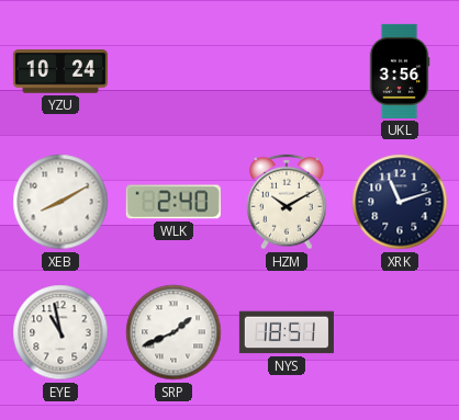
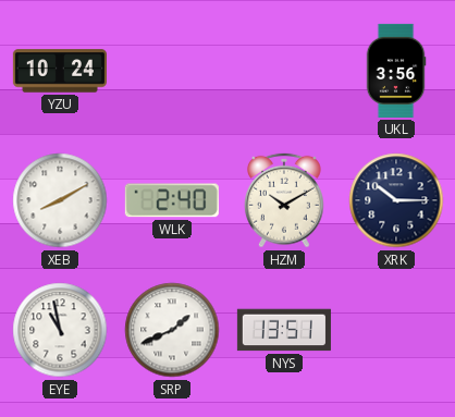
XRK: 11:12 -> 10:15
NYS: 18:51 -> 13:51
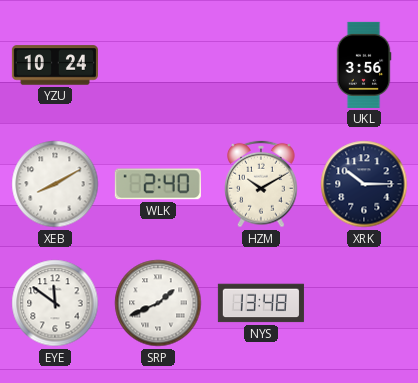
EYE: 10:58 -> 11:51
NYS: 13:51 -> 13:48
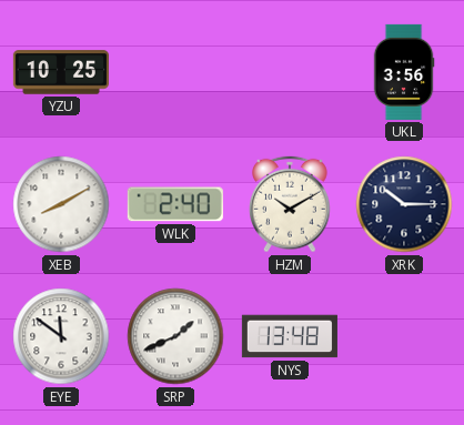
YZU: 10:24 -> 10:25
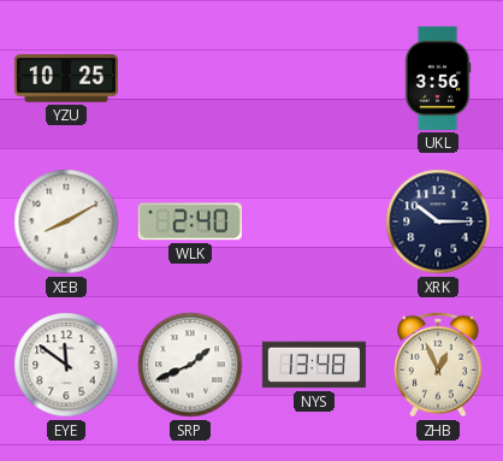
HZM: 10:10 -> none
ZHB: none -> 12:56
